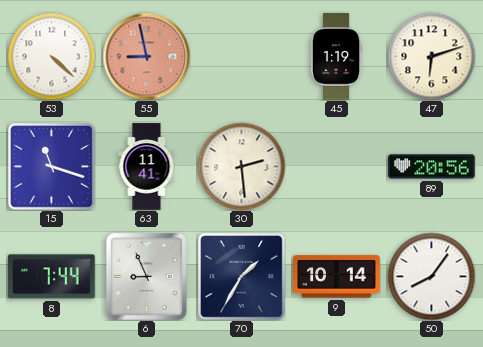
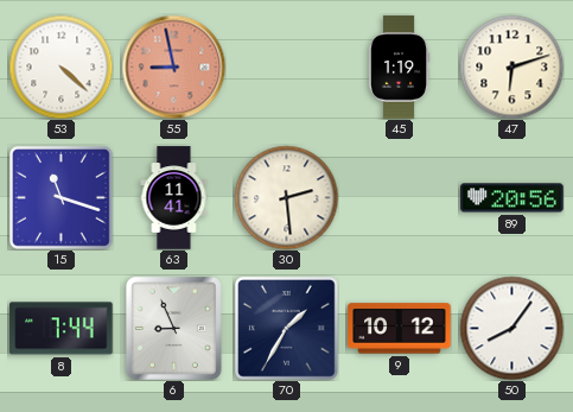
9: 10:14 -> 10:12
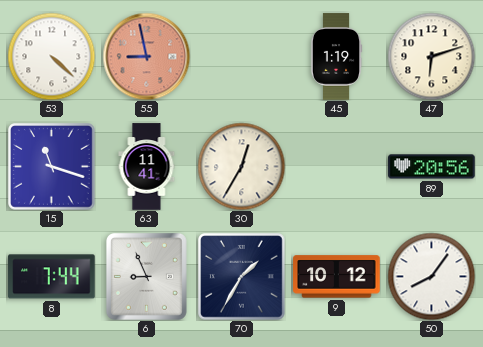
30: 2:29 -> 12:35
